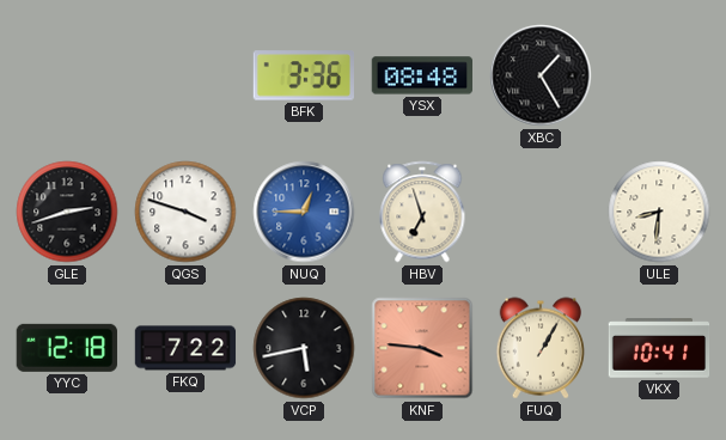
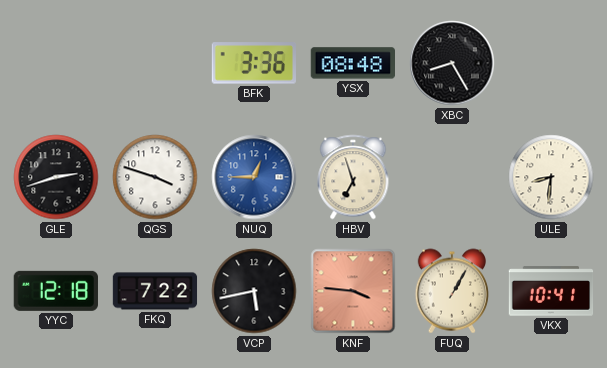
XBC: 1:25 -> 8:25
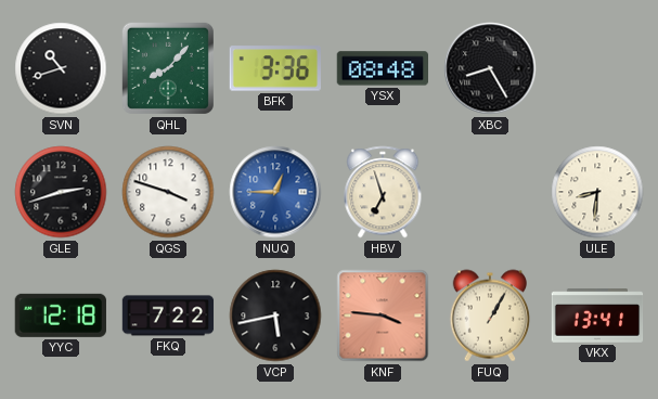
SVN: none -> 10:42
QHL: none -> 8:07
VKX: 10:41 -> 13:41
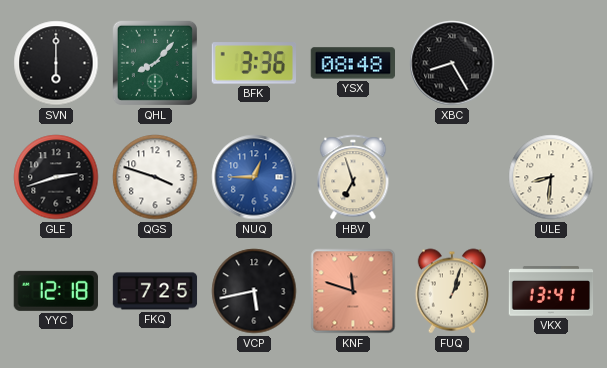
SVN: 10:42 -> 6:00
FKQ: 7:22 -> 7:25
KNF: 3:46 -> 11:48
FUQ: 1:05 -> 1:03
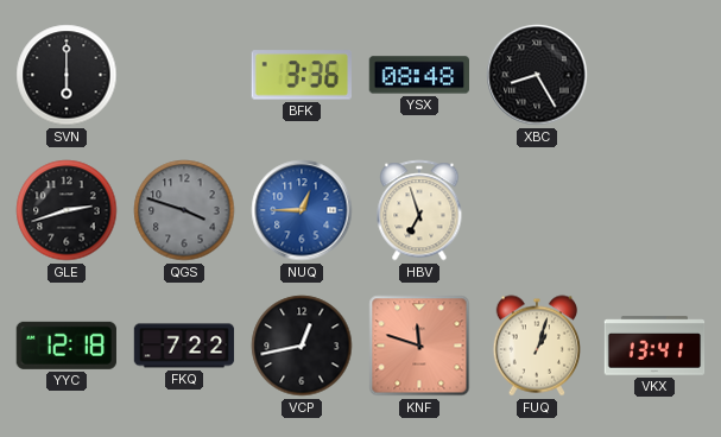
QHL: 8:07 -> none
QGS dial: white -> grey
ULE: 8:31 -> none
FKQ: 7:25 -> 7:22
VCP: 5:43 -> 12:43
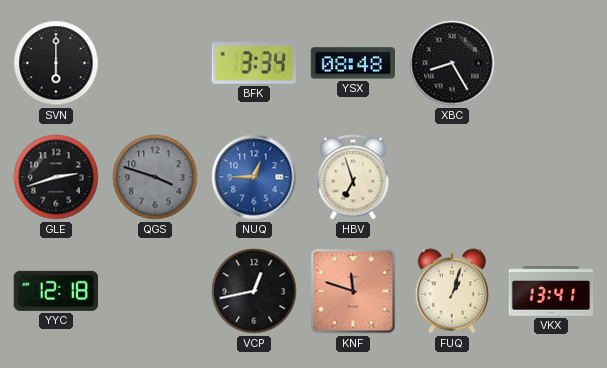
BFK: 3:36 -> 3:34
FKQ: 7:22 -> none
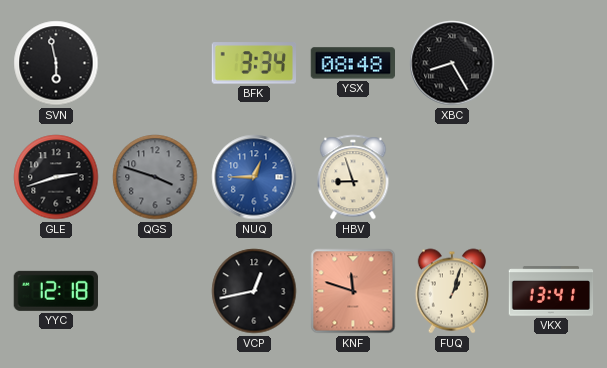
SVN: 6:00 -> 5:58
HBV: 6:57 -> 8:57
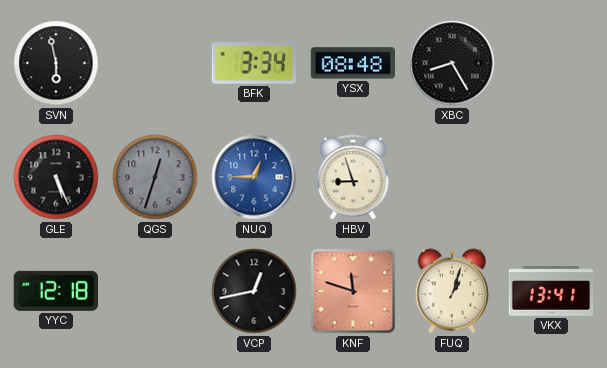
GLE: 2:42 -> 5:26
QGS: 3:48 -> 12:33
